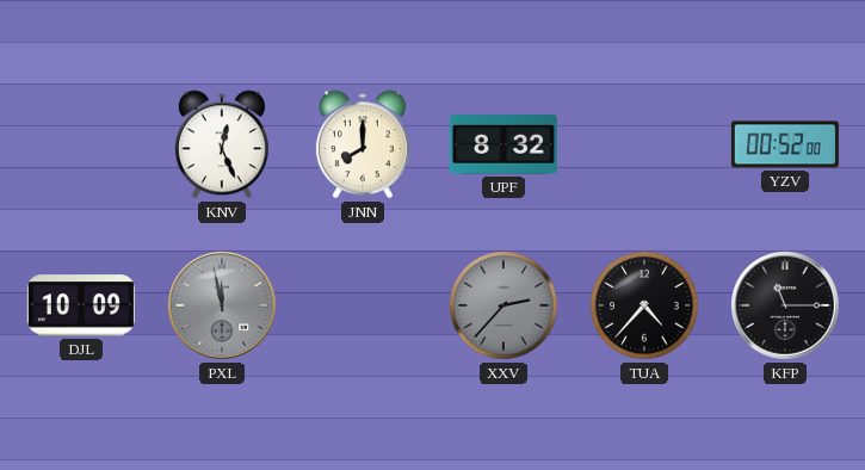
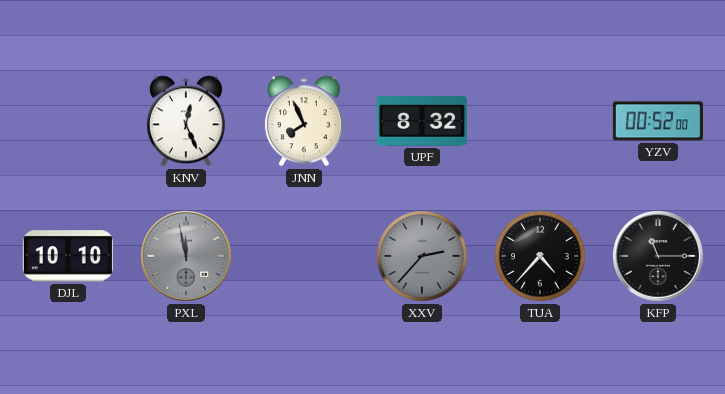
JNN: 8:00 -> 7:56
DJL: 10:09 -> 10:10
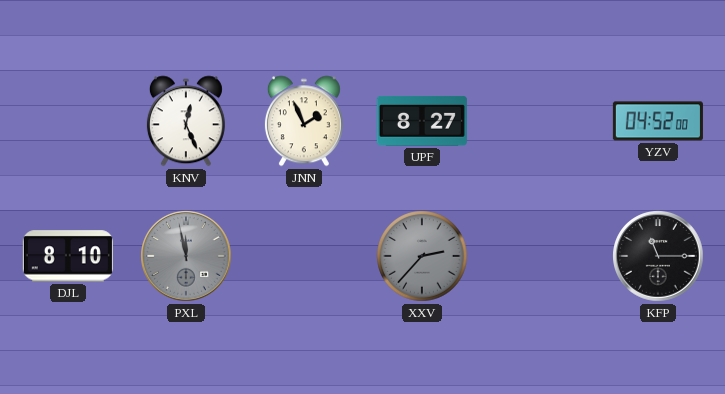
JNN: 7:56 -> 1:56
UPF: 8:32 -> 8:27
YZV: 00:52 -> 04:52
DJL: 10:10 -> 8:10
TUA: 4:37 -> none
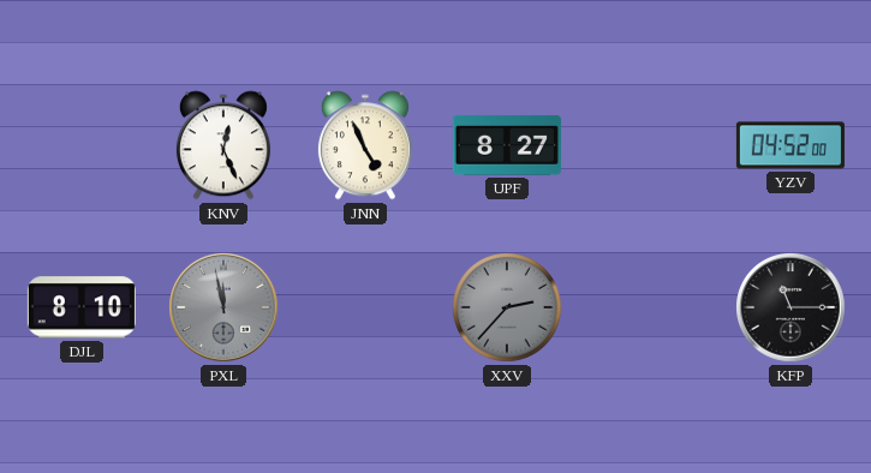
JNN: 1:56 -> 4:56
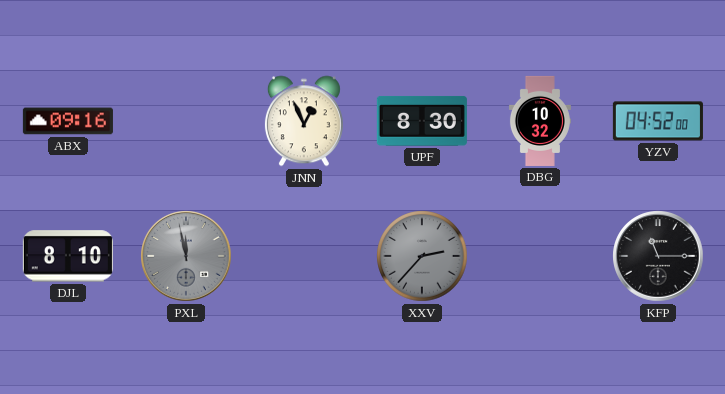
ABX: none -> 09:16
KNV: 12:26 -> none
JNN: 4:56 -> 12:56
UPF: 8:27 -> 8:30
DBG: none -> 10:32
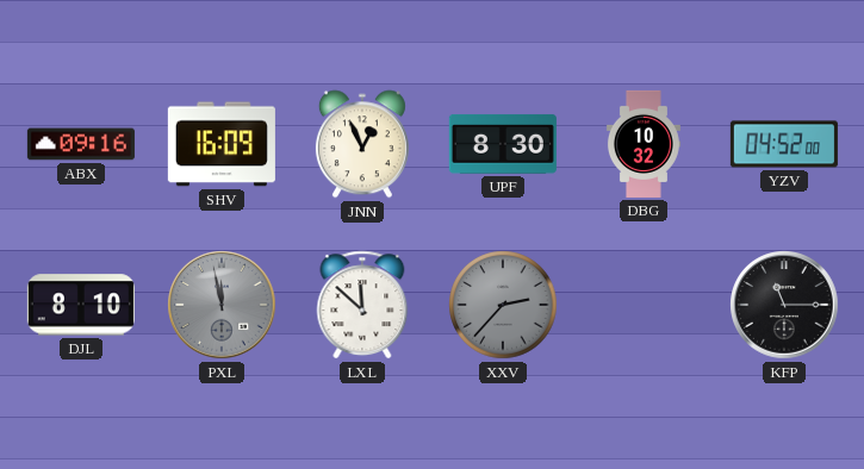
SHV: none -> 16:09
LXL: none -> 11:52
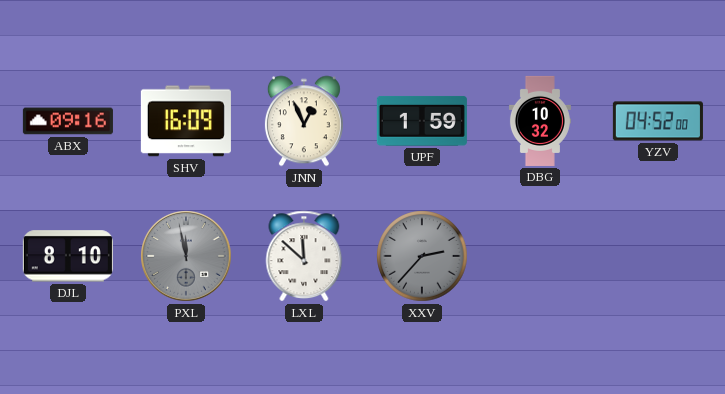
UPF: 8:30 -> 1:59
KFP: 11:15 -> none
